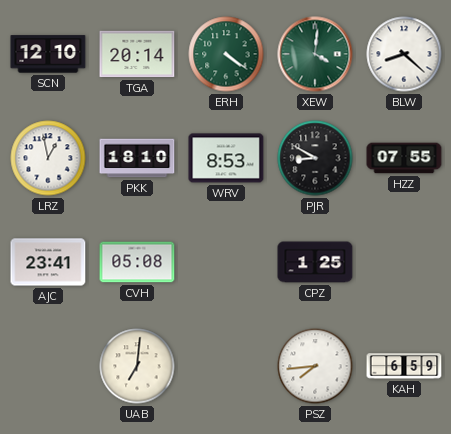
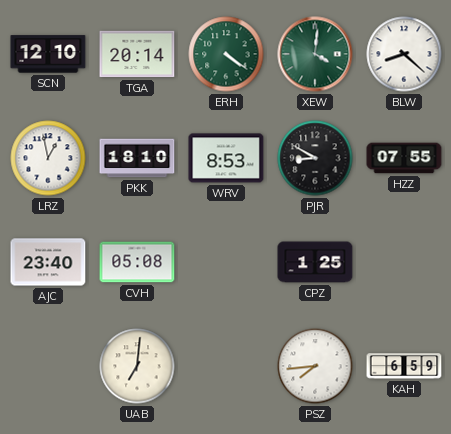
AJC: 23:41 -> 23:40
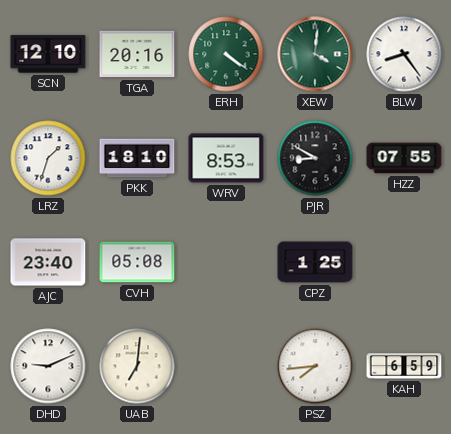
TGA: 20:14 -> 20:16
BLW: 8:22 -> 8:24
LRZ: 12:58 -> 1:33
DHD: none -> 9:11
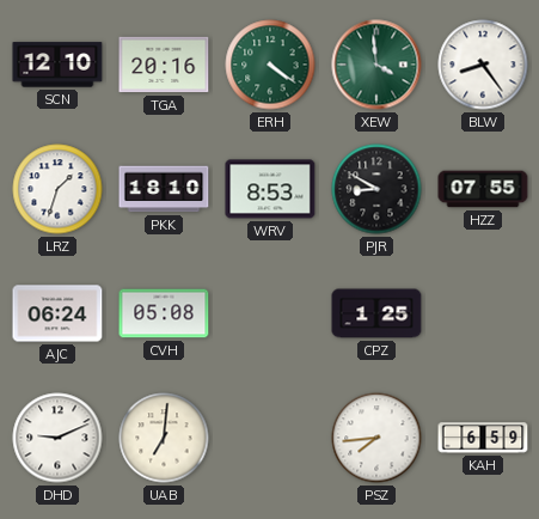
XEW: 4:01 -> 3:59
AJC: 23:40 -> 06:24
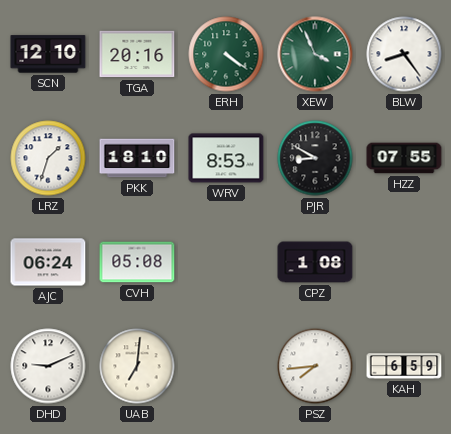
XEW: 3:59 -> 3:56
CPZ: 1:25 -> 1:08
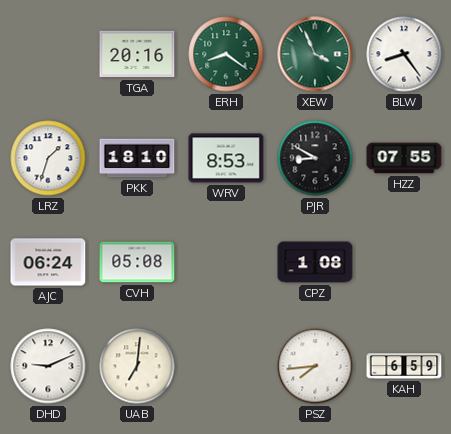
SCN: 12:10 -> none
ERH: 4:21 -> 8:21
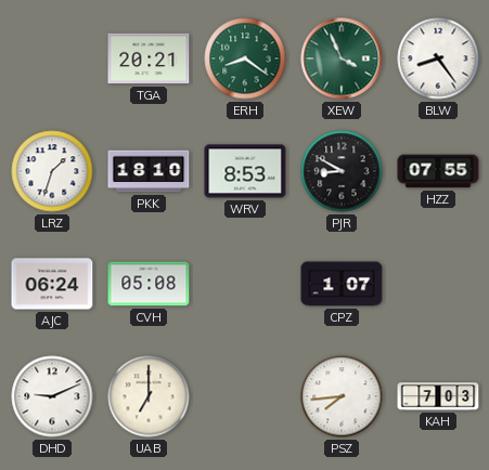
TGA: 20:16 -> 20:21
CPZ: 1:08 -> 1:07
UAB: 7:01 -> 7:00
KAH: 6:59 -> 7:03
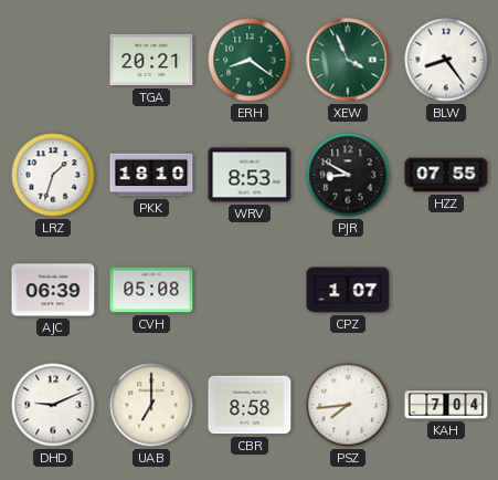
AJC: 06:24 -> 06:39
CBR: none -> 8:58
KAH: 7:03 -> 7:04
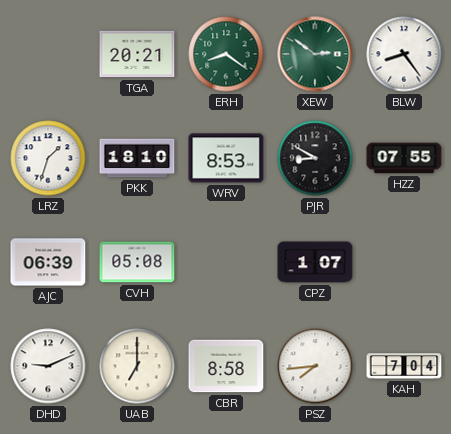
XEW: 3:56 -> 2:51
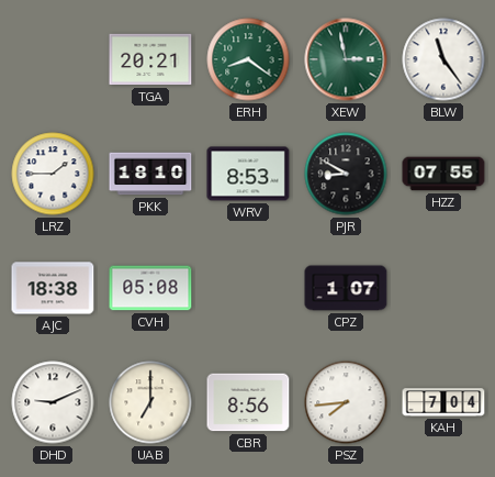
XEW: 2:51 -> 2:58
BLW: 8:24 -> 11:24
LRZ: 1:33 -> 1:45
AJC: 06:39 -> 18:38
CBR: 8:58 -> 8:56
